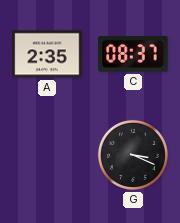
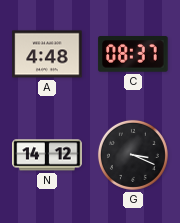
A: 2:35 -> 4:48
N: none -> 14:12
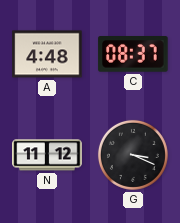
N: 14:12 -> 11:12
